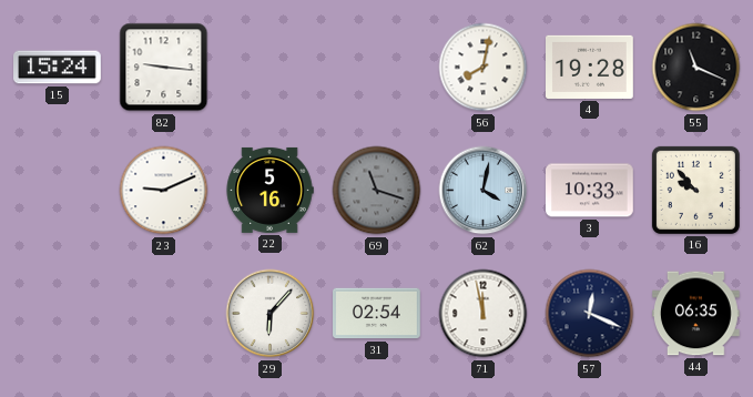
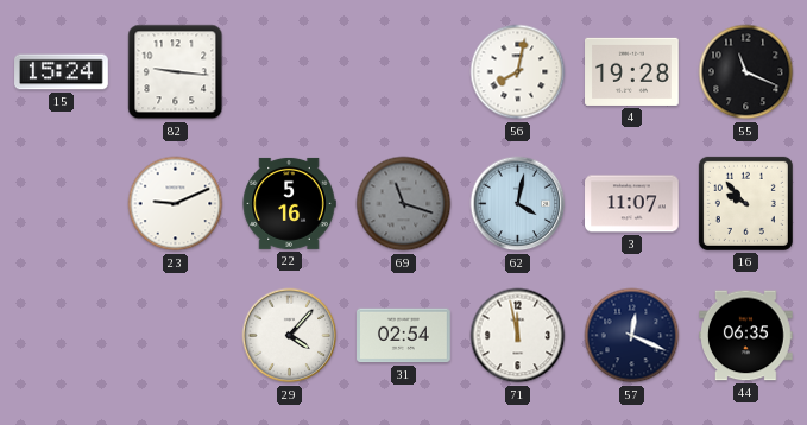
3: 10:33 -> 11:07
29: 6:07 -> 4:07
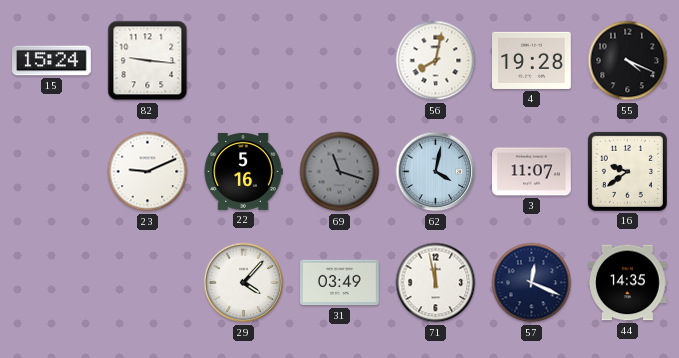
55: 11:19 -> 4:19
16: 9:53 -> 9:39
31: 02:54 -> 03:49
44: 06:35 -> 14:35
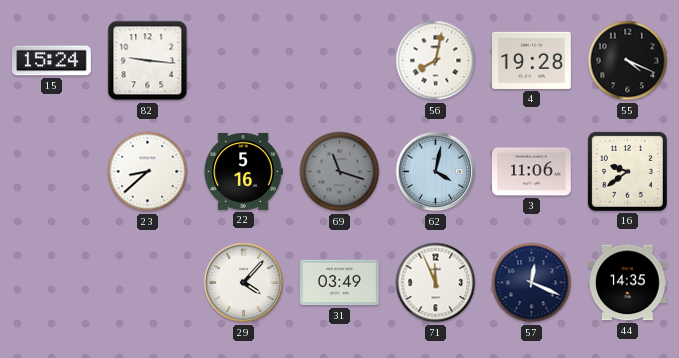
23: 9:11 -> 8:38
3: 11:07 -> 11:06
71: 11:58 -> 11:56
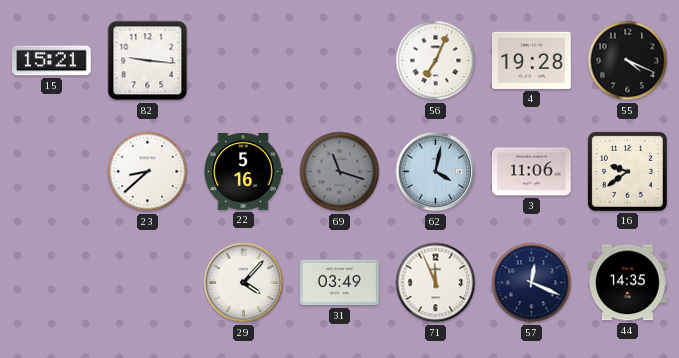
15: 15:24 -> 15:21
56: 8:02 -> 7:04
